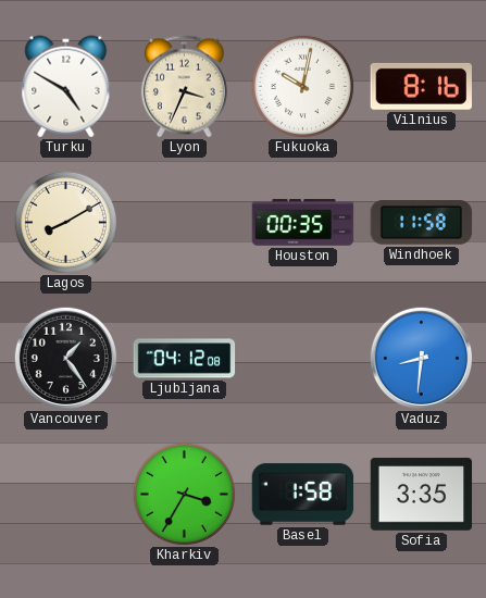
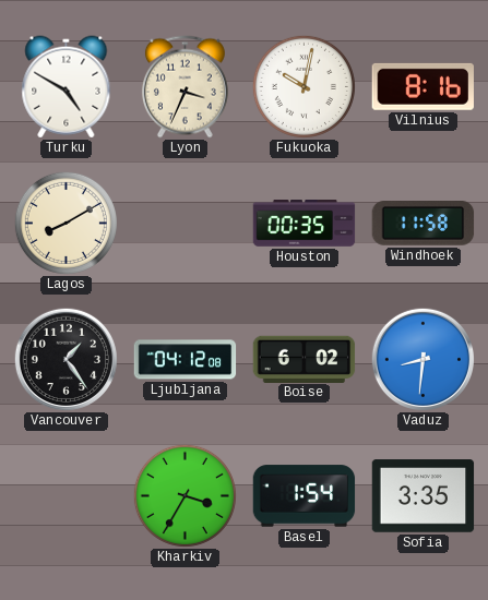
Boise: none -> 6:02
Basel: 1:58 -> 1:54
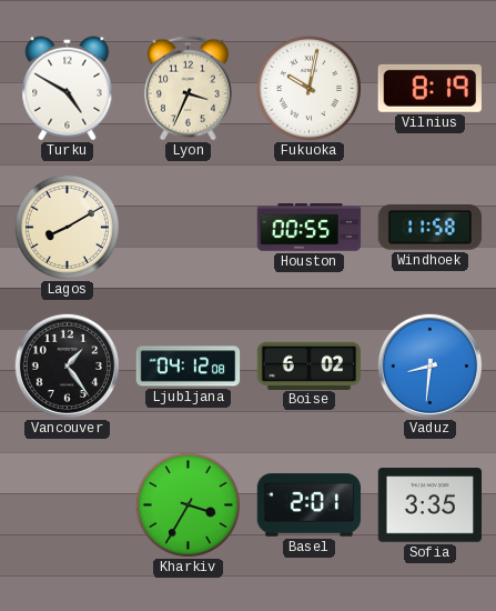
Vilnius: 8:16 -> 8:19
Houston: 00:35 -> 00:55
Basel: 1:54 -> 2:01
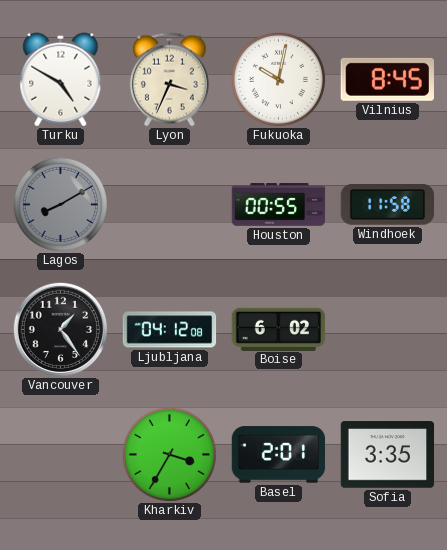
Vilnius: 8:19 -> 8:45
Lagos dial: cream -> grey
Vaduz: 8:31 -> none
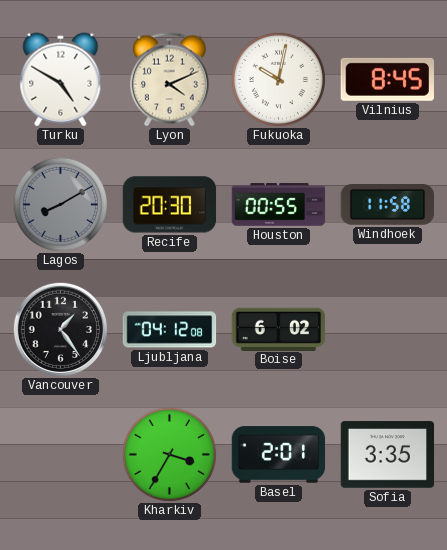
Lyon: 3:34 -> 4:11
Recife: none -> 20:30
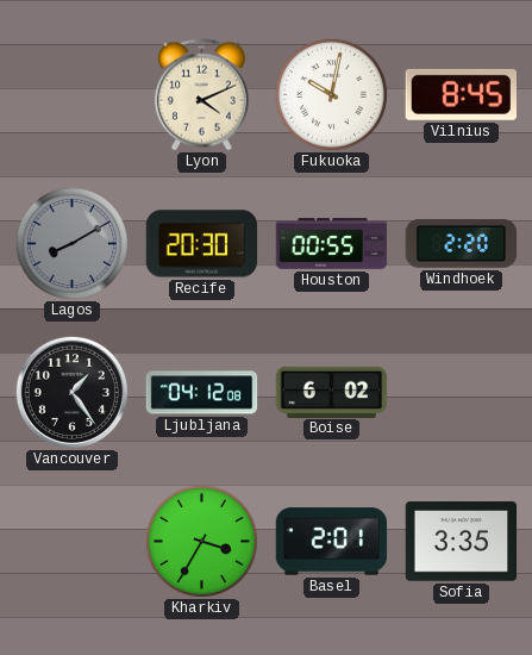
Turku: 4:50 -> none
Windhoek: 11:58 -> 2:20
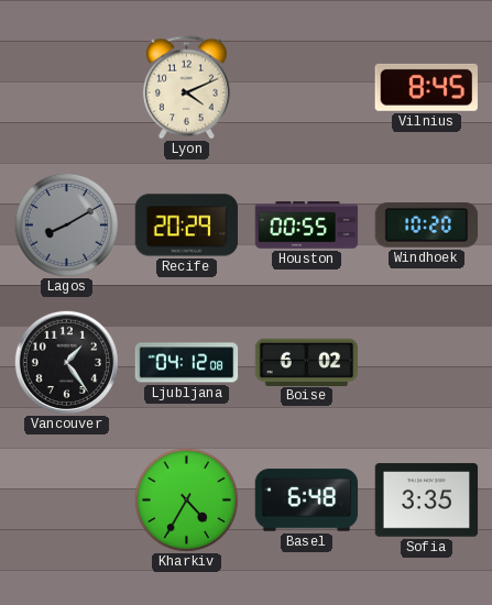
Fukuoka: 10:02 -> none
Recife: 20:30 -> 20:29
Windhoek: 2:20 -> 10:20
Kharkiv: 3:35 -> 4:35
Basel: 2:01 -> 6:48
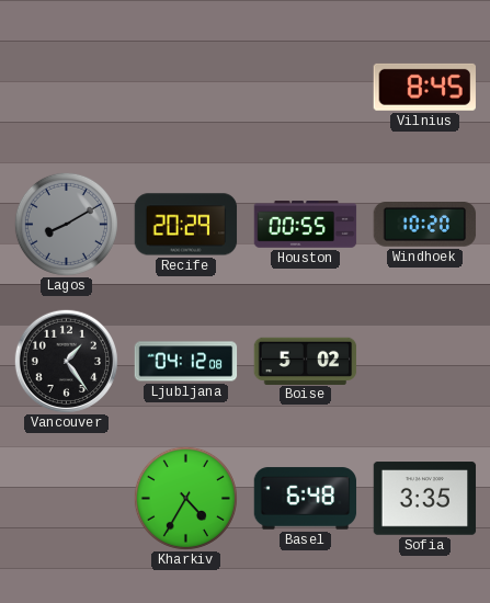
Lyon: 4:11 -> none
Boise: 6:02 -> 5:02
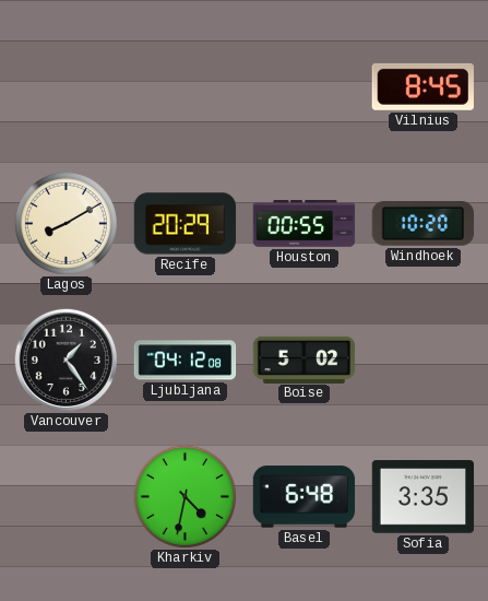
Lagos dial: grey -> cream
Kharkiv: 4:35 -> 4:32
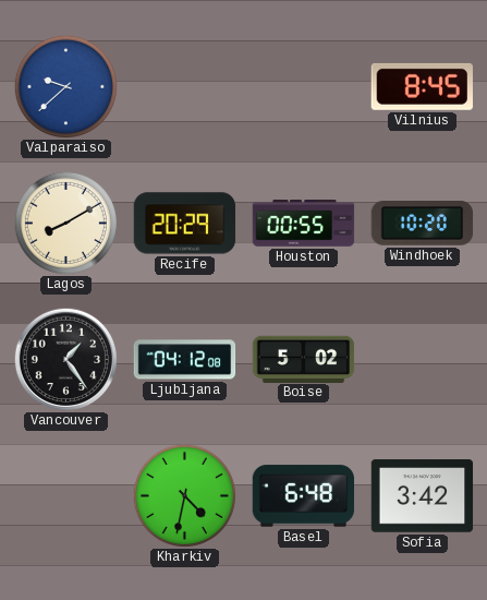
Valparaiso: none -> 9:38
Sofia: 3:35 -> 3:42
